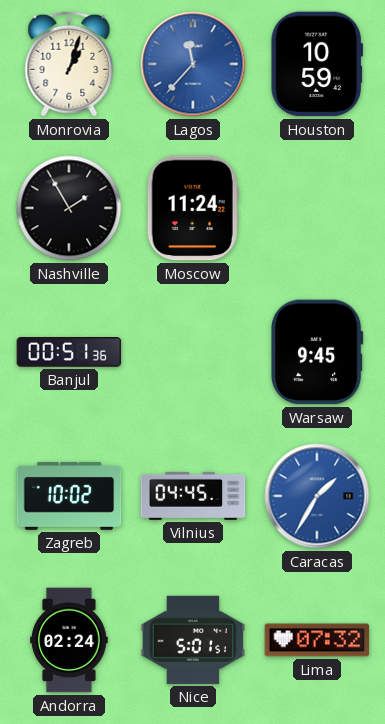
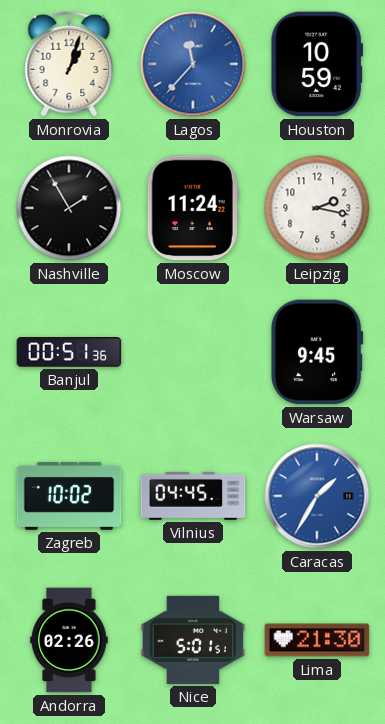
Leipzig: none -> 2:17
Andorra: 02:24 -> 02:26
Lima: 07:32 -> 21:30
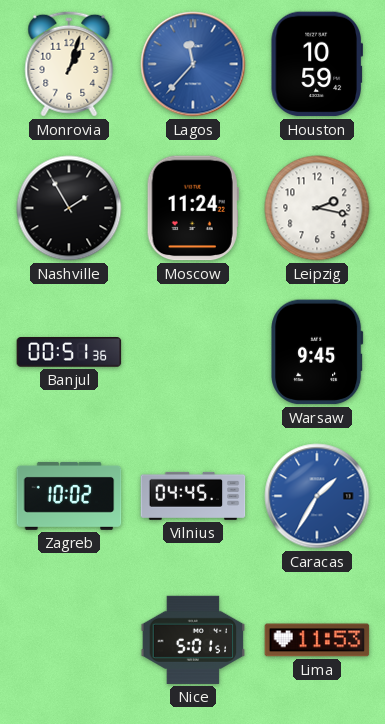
Andorra: 02:26 -> none
Lima: 21:30 -> 11:53
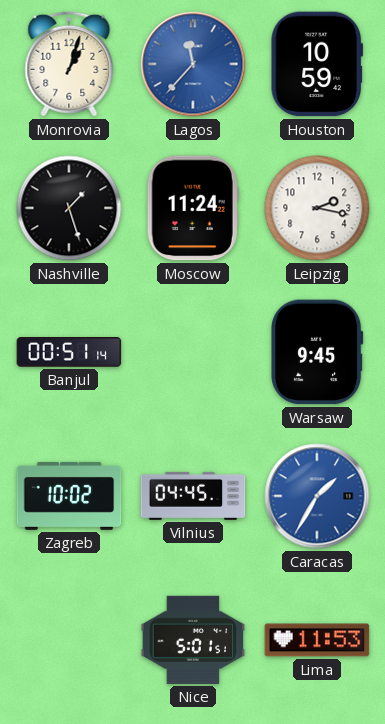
Nashville: 1:55 -> 1:27
Banjul: 00:51:36 -> 00:51:14
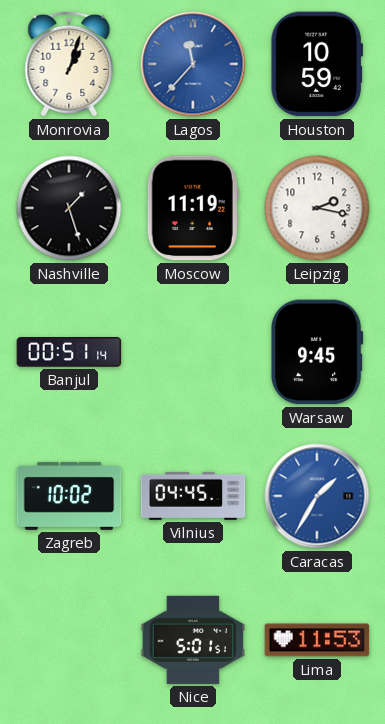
Moscow: 11:24 -> 11:19
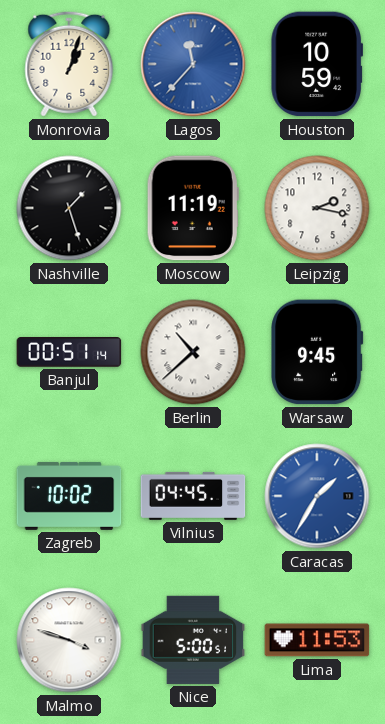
Berlin: none -> 10:38
Malmo: none -> 3:48
Nice: 5:01 -> 5:00
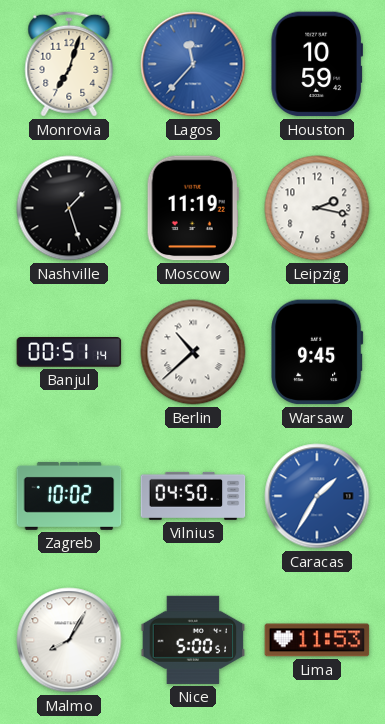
Monrovia: 1:03 -> 7:03
Vilnius: 04:45 -> 04:50
Malmo: 3:48 -> 8:05
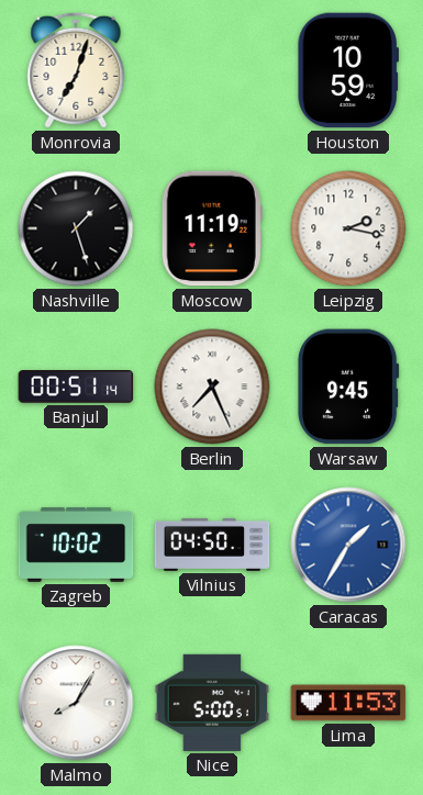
Lagos: 11:37 -> none
Berlin: 10:38 -> 7:26
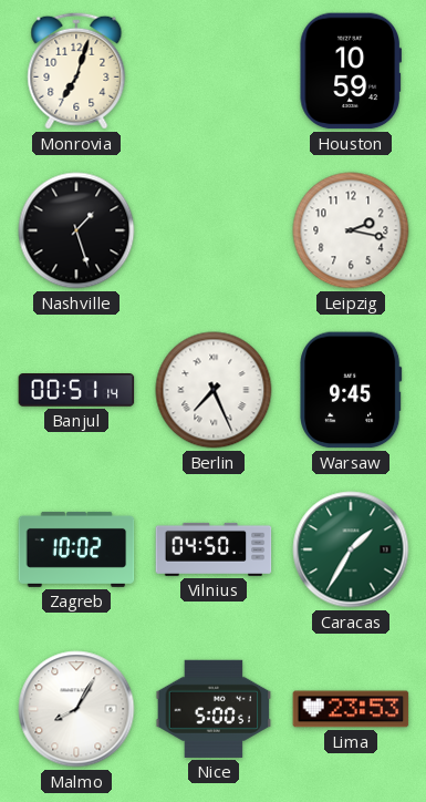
Moscow: 11:19 -> none
Caracas dial: blue -> green
Lima: 11:53 -> 23:53
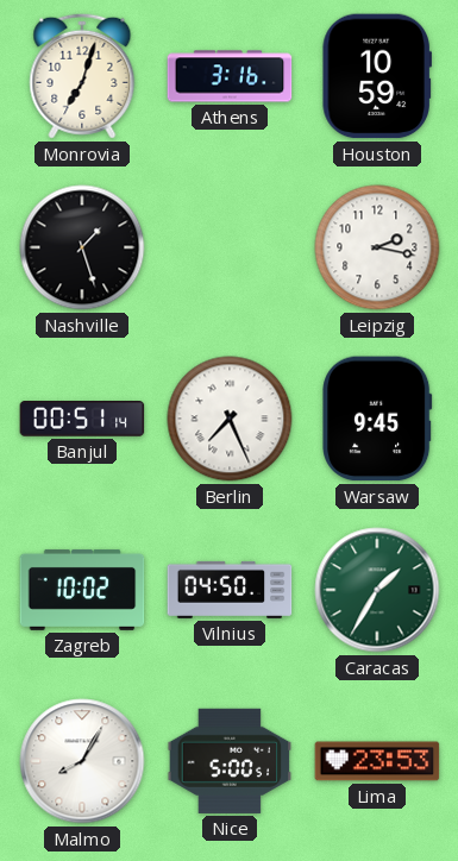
Athens: none -> 3:16
